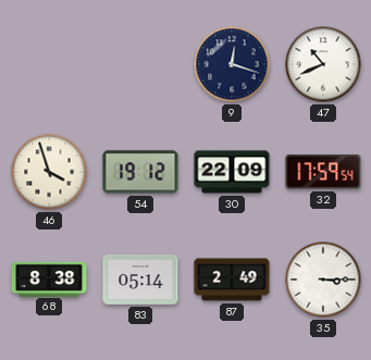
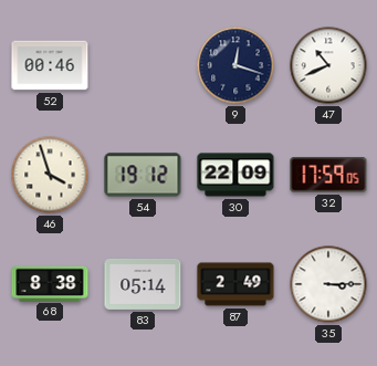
52: none -> 00:46
32: 17:59:54 -> 17:59:05
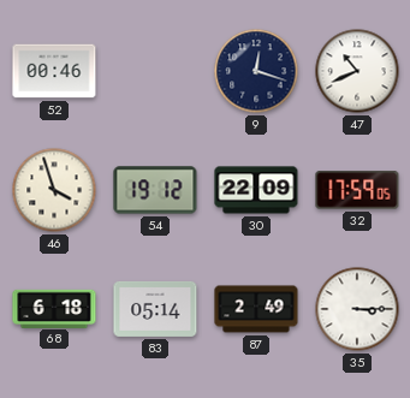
68: 8:38 -> 6:18
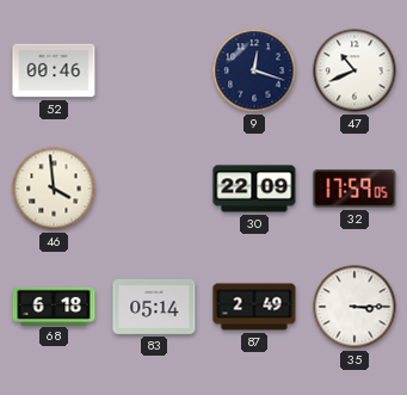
46: 3:57 -> 3:59
54: 19:12 -> none
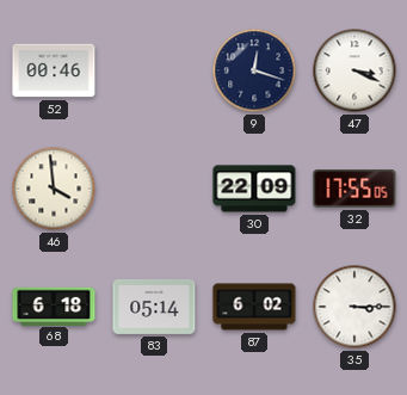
47: 10:41 -> 3:19
32: 17:59 -> 17:55
87: 2:49 -> 6:02
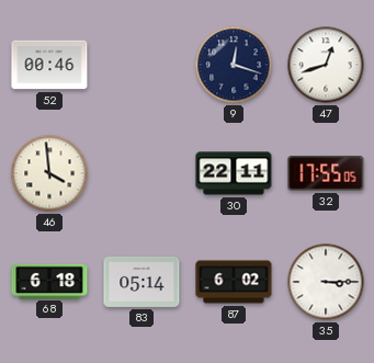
47: 3:19 -> 12:42
30: 22:09 -> 22:11
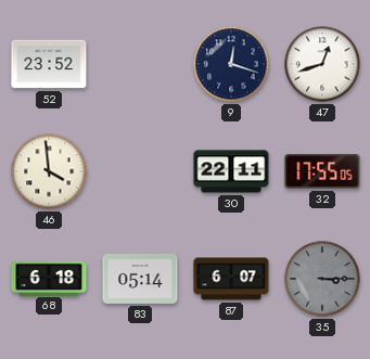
52: 00:46 -> 23:52
87: 6:02 -> 6:07
35 dial: white -> grey
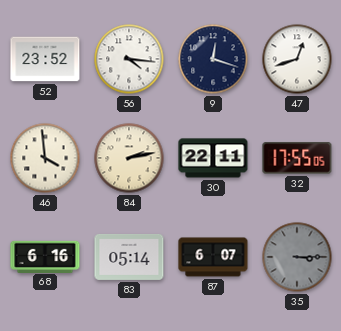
56: none -> 4:16
84: none -> 2:13
68: 6:18 -> 6:16
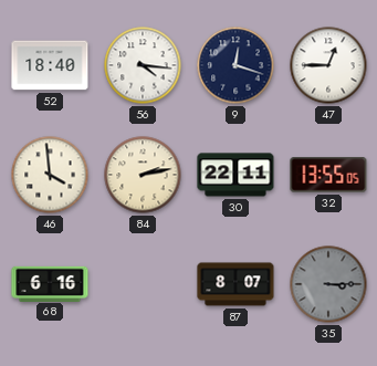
52: 23:52 -> 18:40
47: 12:42 -> 12:45
32: 17:55 -> 13:55
83: 05:14 -> none
87: 6:07 -> 8:07
